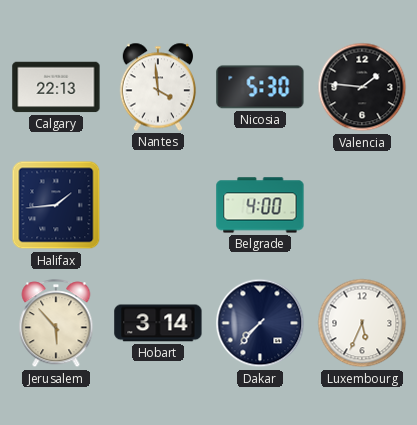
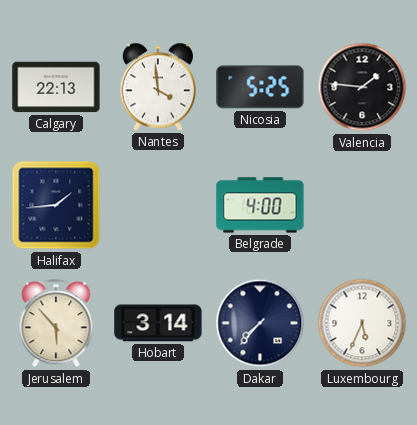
Nicosia: 5:30 -> 5:25
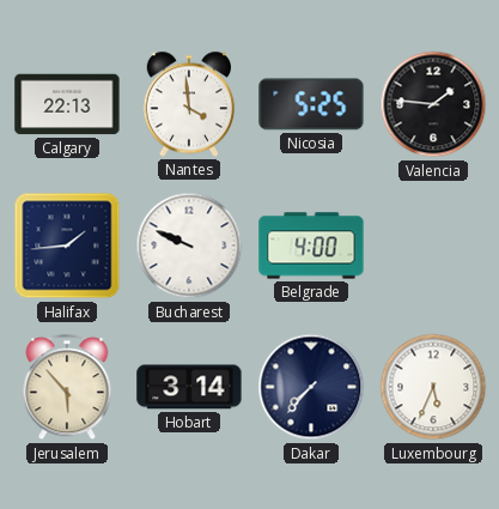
Bucharest: none -> 9:49
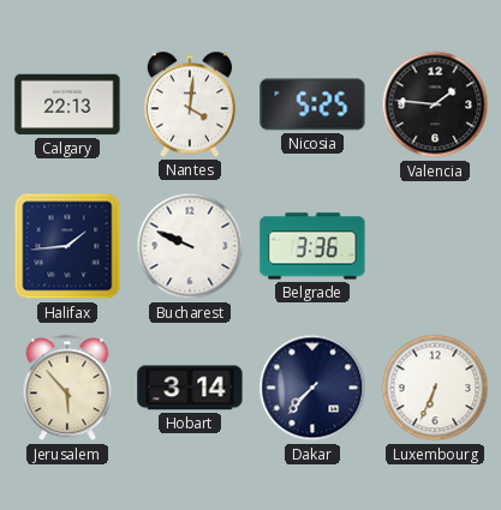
Nantes: 3:59 -> 4:01
Belgrade: 4:00 -> 3:36
Luxembourg: 5:34 -> 6:34
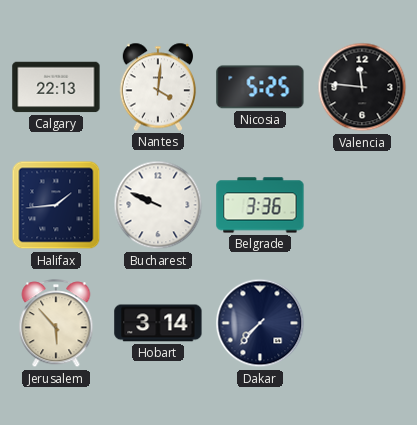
Valencia: 1:46 -> 11:46
Luxembourg: 6:34 -> none
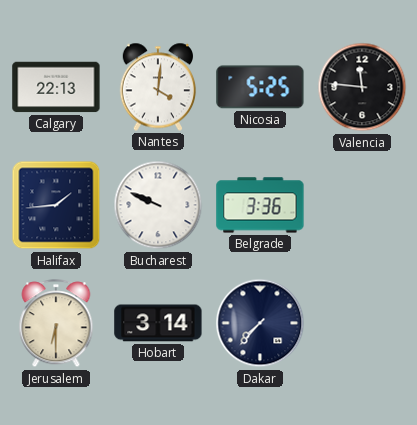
Jerusalem: 5:53 -> 6:30
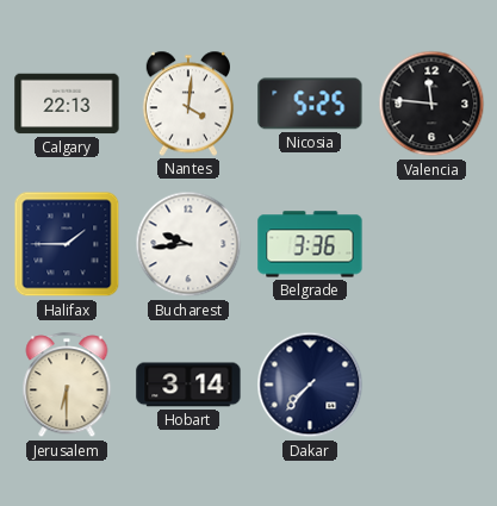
Halifax: 1:44 -> 1:45
Bucharest: 9:49 -> 9:44
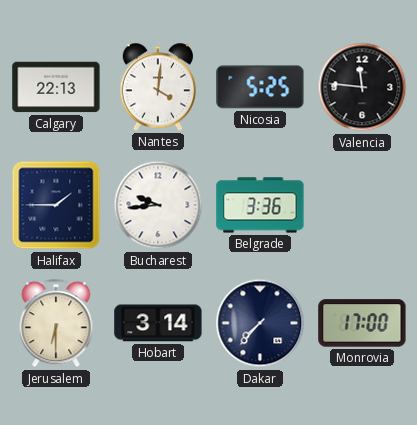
Monrovia: none -> 17:00
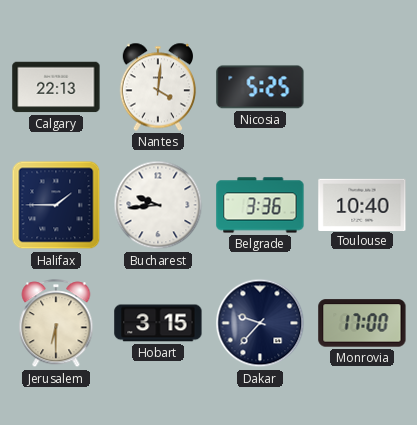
Valencia: 11:46 -> none
Toulouse: none -> 10:40
Hobart: 3:14 -> 3:15
Dakar: 7:37 -> 9:37
